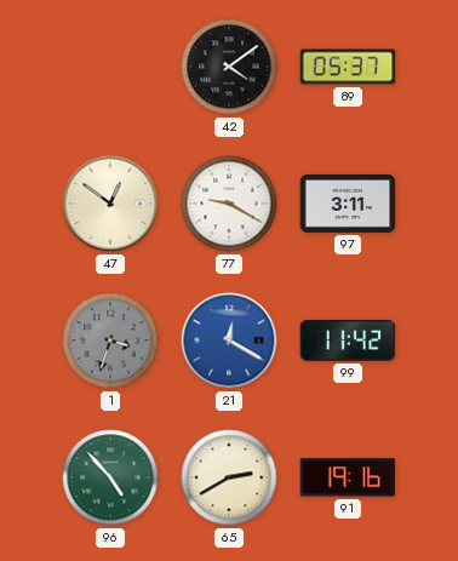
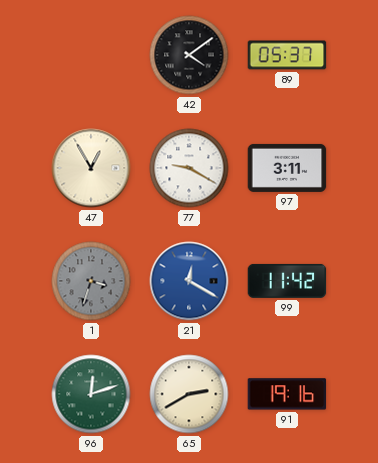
47: 12:51 -> 12:55
96: 4:53 -> 12:12
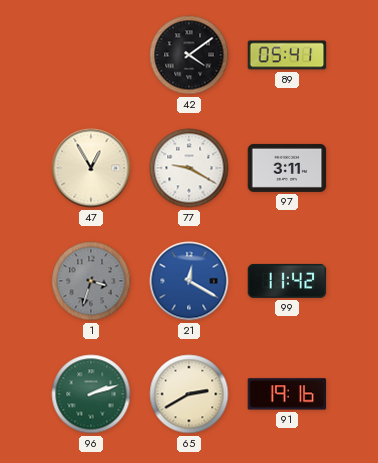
89: 05:37 -> 05:41
96: 12:12 -> 2:12
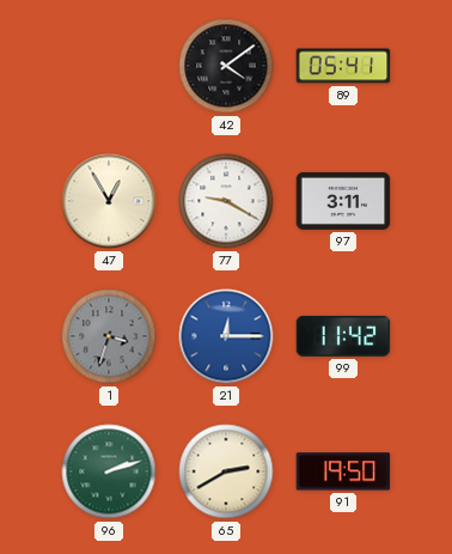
21: 12:20 -> 12:15
91: 19:16 -> 19:50
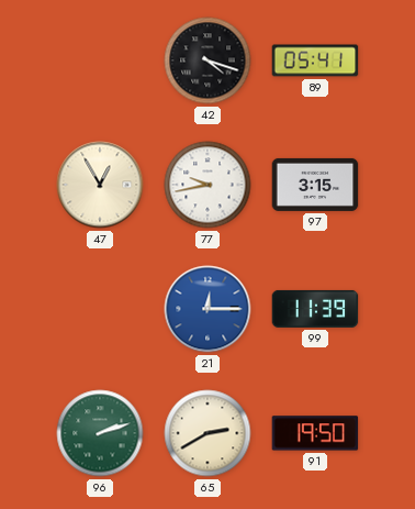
42: 4:09 -> 4:18
77: 9:20 -> 9:43
97: 3:11 -> 3:15
1: 3:33 -> none
99: 11:42 -> 11:39
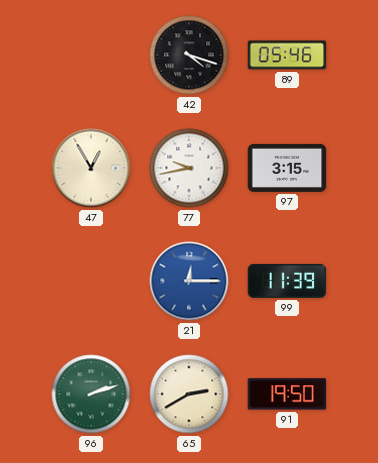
89: 05:41 -> 05:46
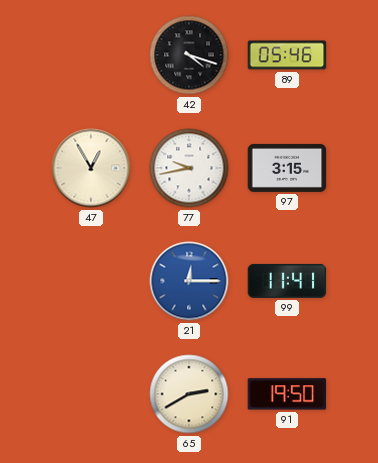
99: 11:39 -> 11:41
96: 2:12 -> none
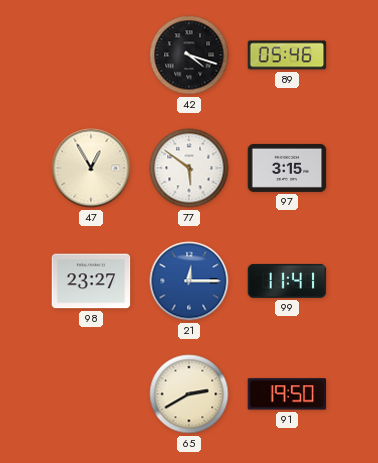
77: 9:43 -> 5:51
98: none -> 23:27
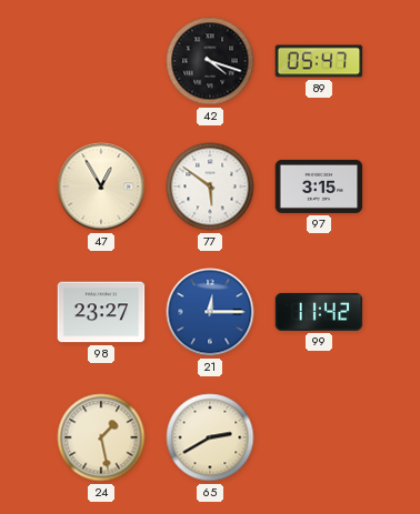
89: 05:46 -> 05:47
99: 11:41 -> 11:42
24: none -> 1:28
91: 19:50 -> none
